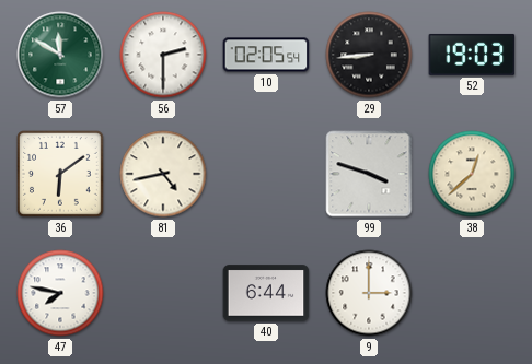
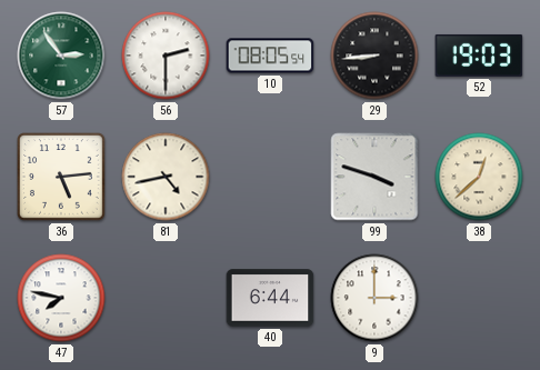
57: 11:50 -> 2:54
10: 02:05 -> 08:05
36: 6:09 -> 5:14
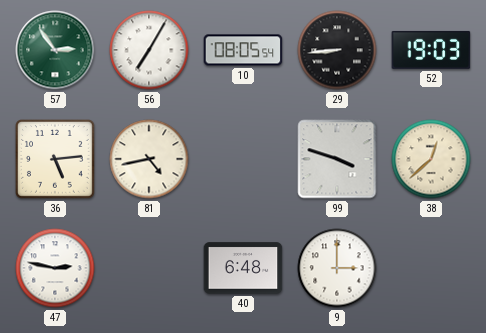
56: 2:30 -> 7:05
47: 7:47 -> 2:47
40: 6:44 -> 6:48
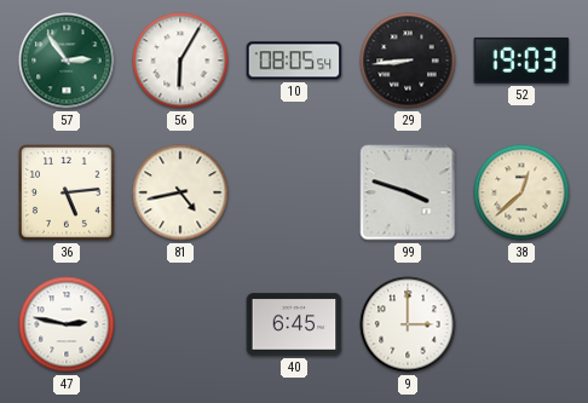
56: 7:05 -> 6:05
40: 6:48 -> 6:45
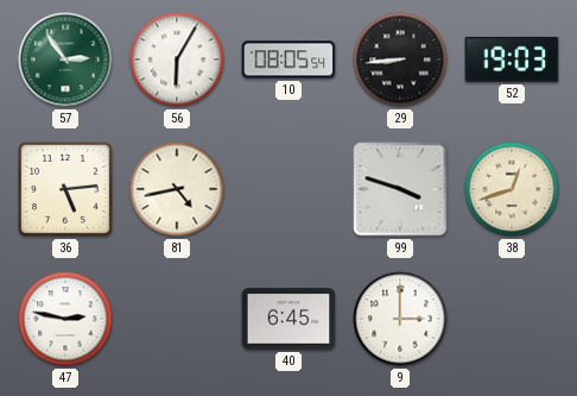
38: 12:38 -> 12:42
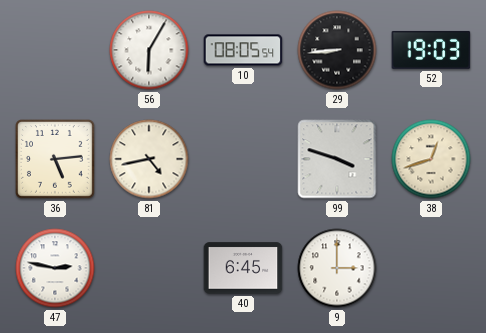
57: 2:54 -> none
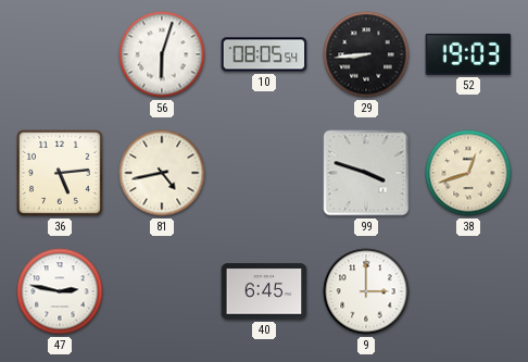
56: 6:05 -> 6:03
